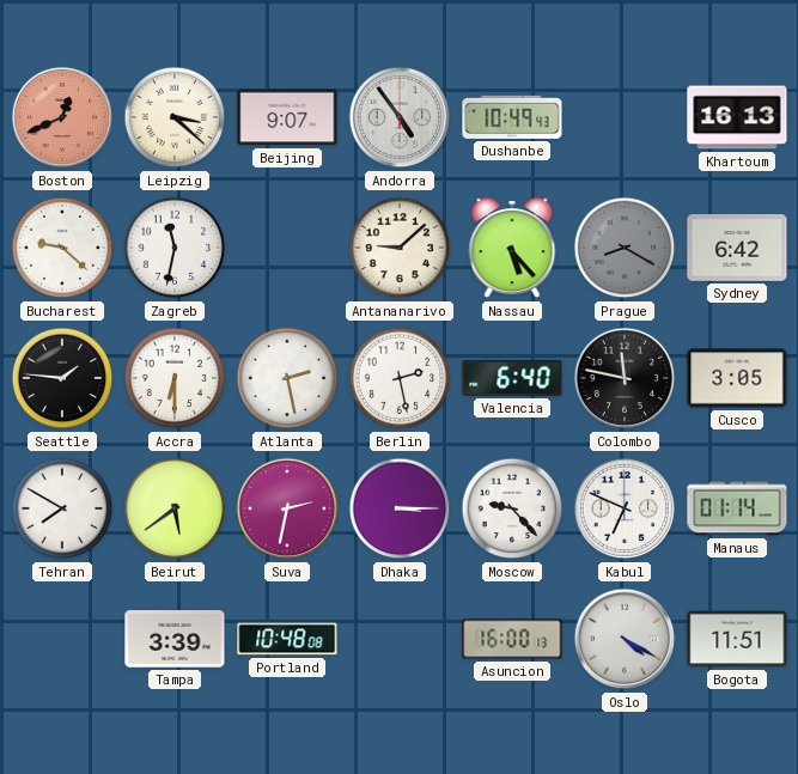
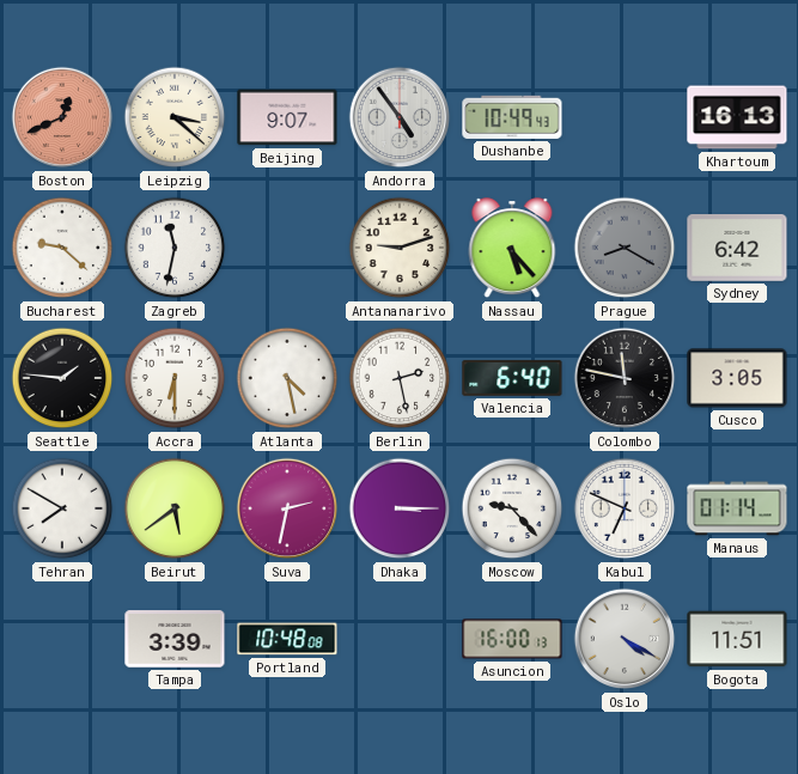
Antananarivo: 9:08 -> 9:12
Atlanta: 2:28 -> 4:28
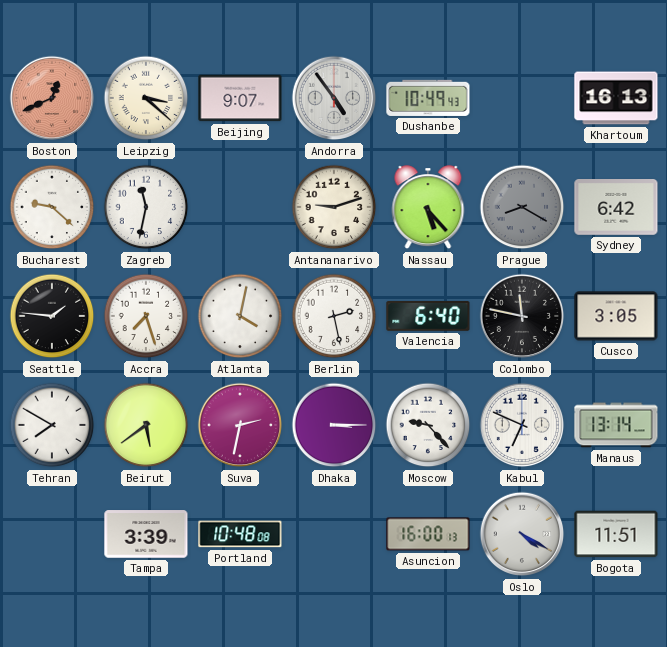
Accra: 6:30 -> 7:27
Atlanta: 4:28 -> 4:02
Manaus: 01:14 -> 13:14
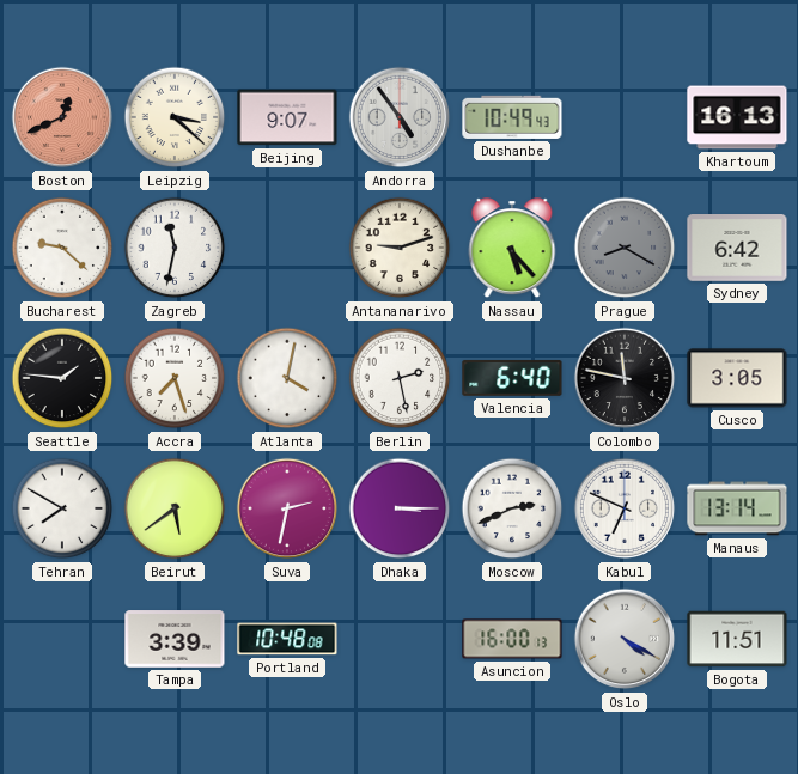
Moscow: 9:23 -> 2:41
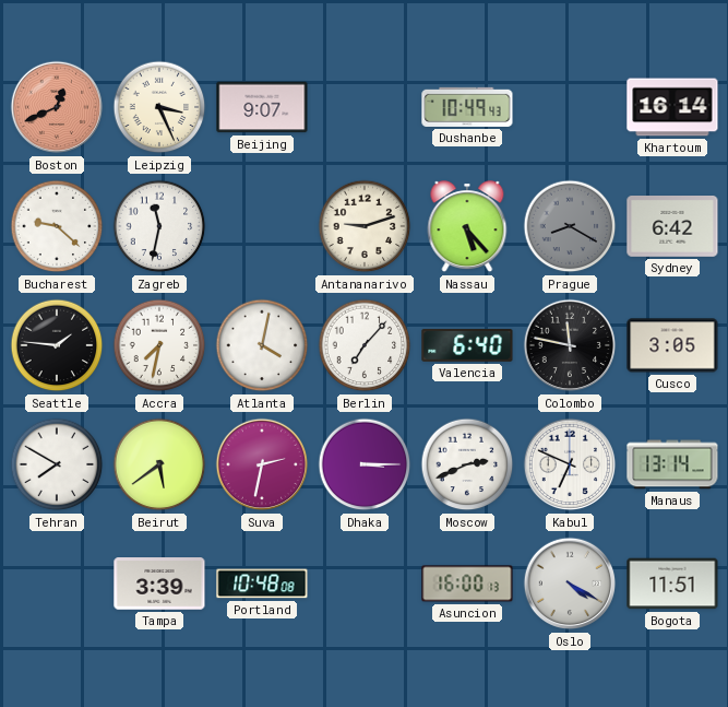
Leipzig: 3:22 -> 3:26
Andorra: 4:54 -> none
Khartoum: 16:13 -> 16:14
Accra: 7:27 -> 7:32
Berlin: 2:28 -> 7:07
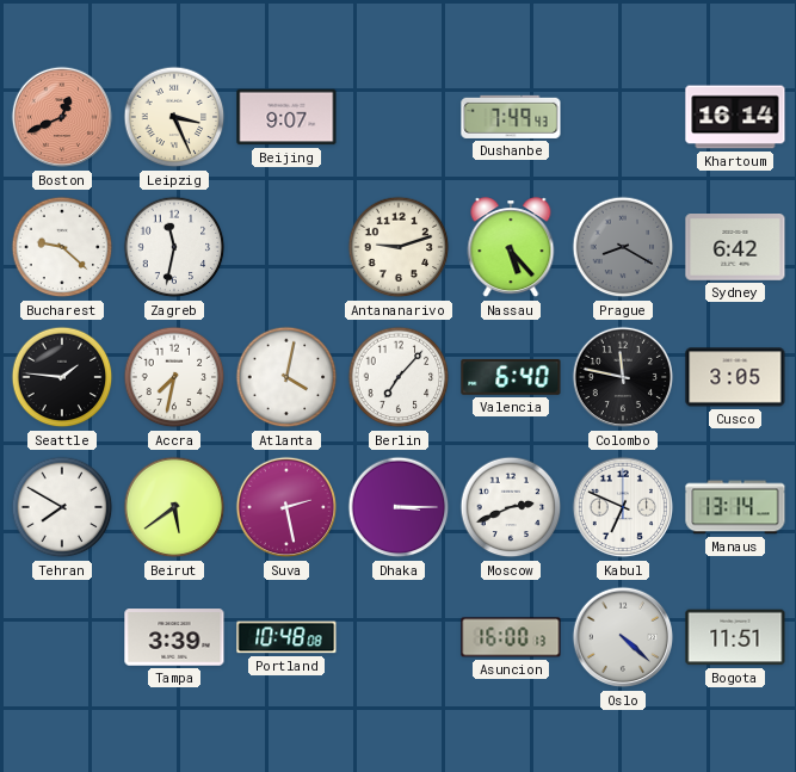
Dushanbe: 10:49 -> 7:49
Suva: 2:32 -> 2:28
Oslo: 4:20 -> 4:22
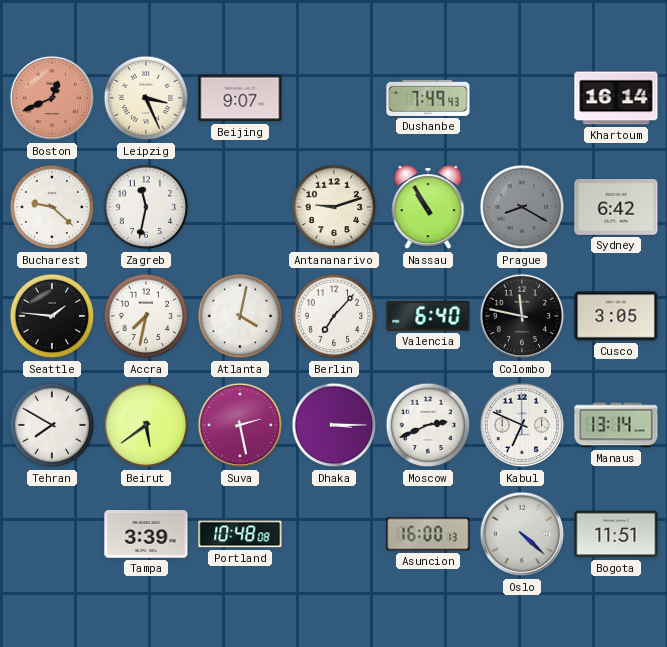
Nassau: 5:23 -> 10:55
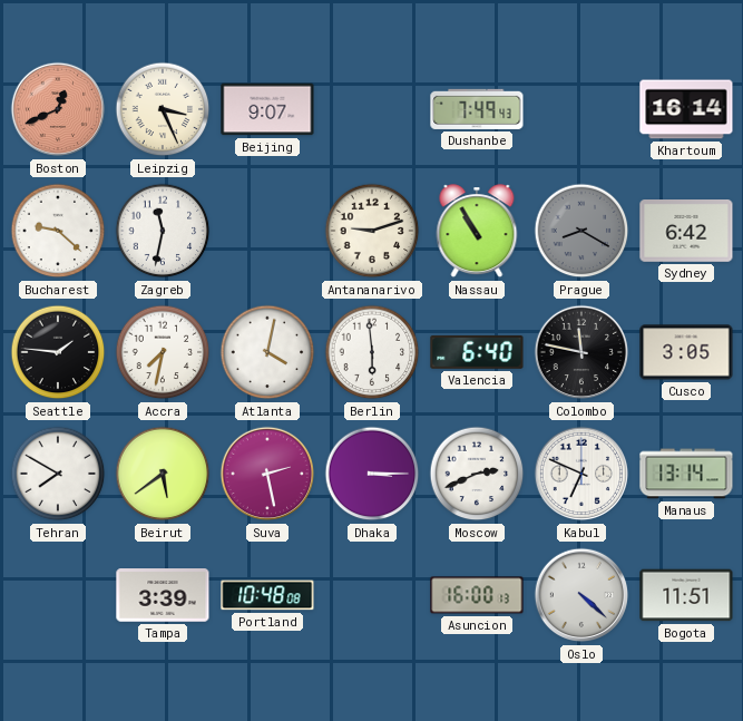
Berlin: 7:07 -> 5:59
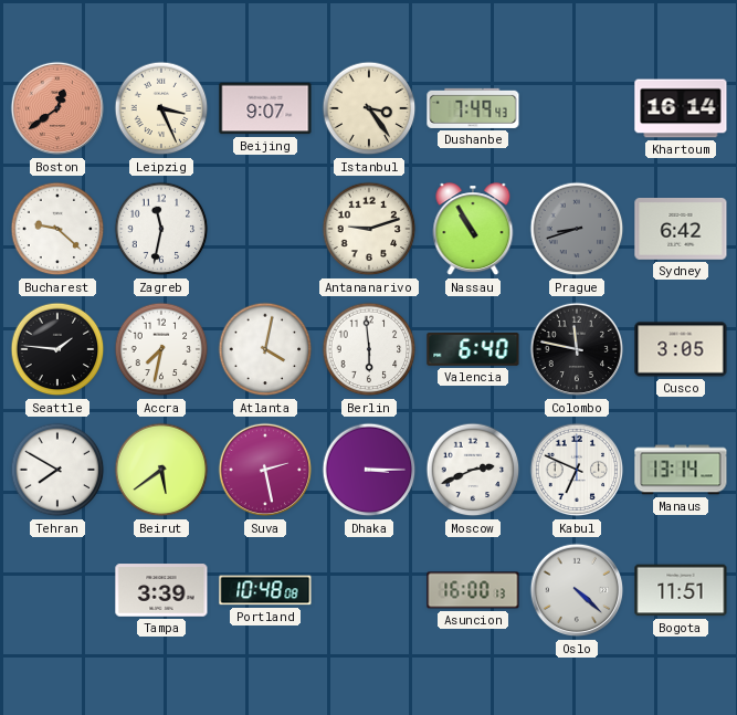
Boston: 12:41 -> 12:39
Istanbul: none -> 3:24
Prague: 8:20 -> 8:42
